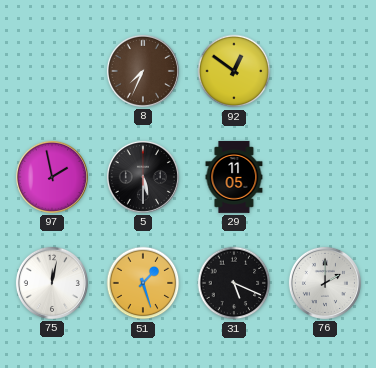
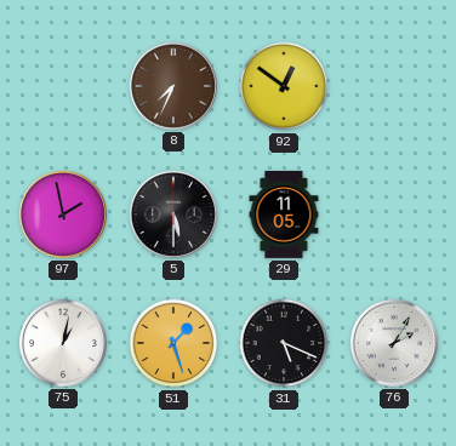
75: 12:02 -> 1:02
76: 2:00 -> 2:05
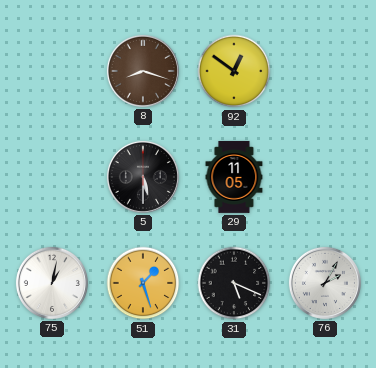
8: 7:34 -> 8:18
97: 1:58 -> none
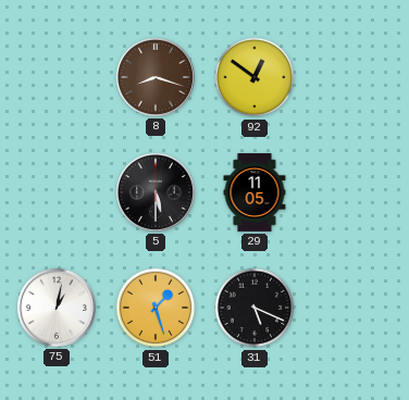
76: 2:05 -> none
